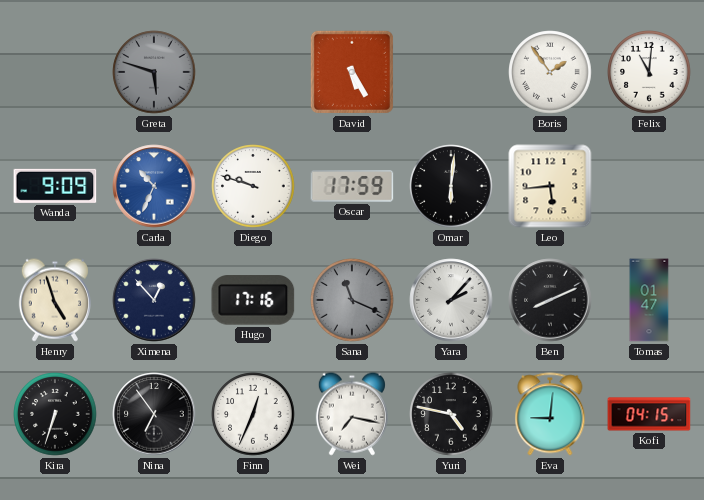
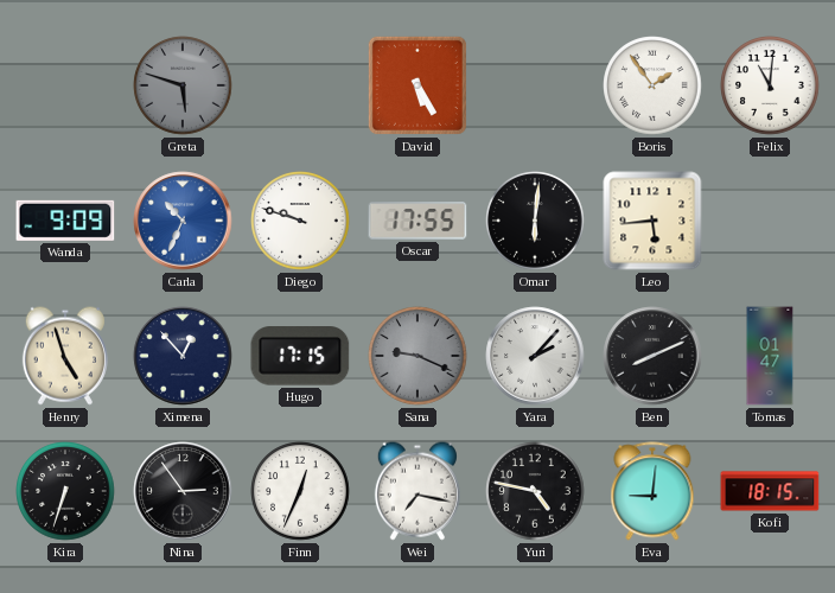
Oscar: 17:59 -> 17:55
Hugo: 17:16 -> 17:15
Sana: 11:19 -> 9:19
Nina: 6:54 -> 2:54
Kofi: 04:15 -> 18:15
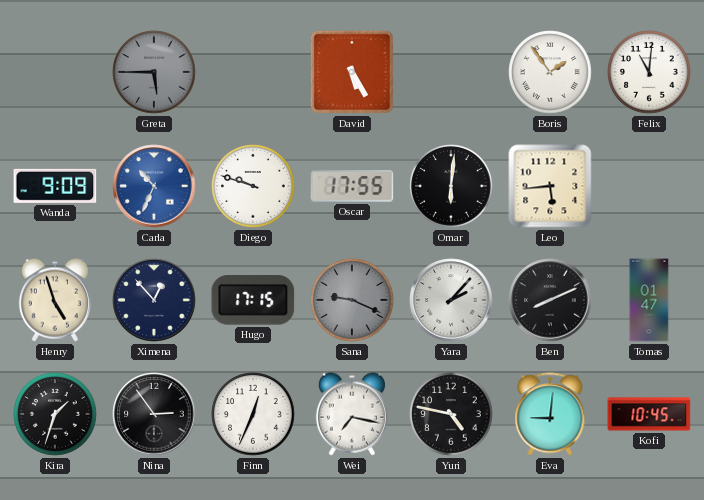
Greta: 5:48 -> 5:45
Kira: 6:33 -> 1:33
Kofi: 18:15 -> 10:45
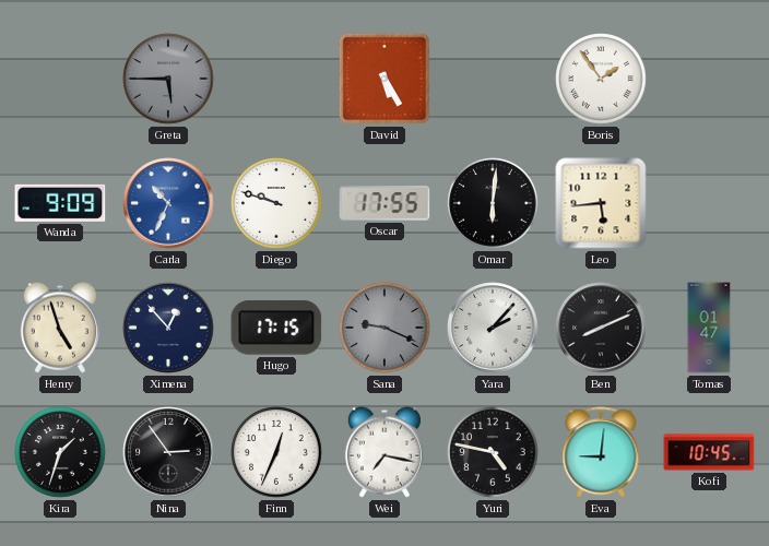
Felix: 11:01 -> none
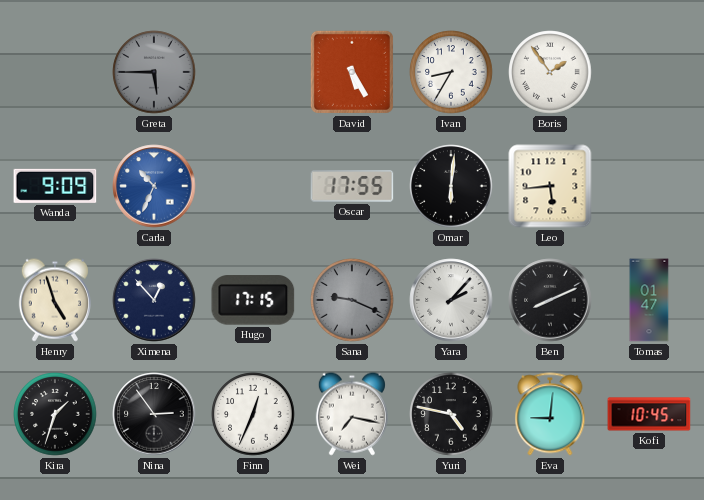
Ivan: none -> 8:35
Diego: 9:48 -> none
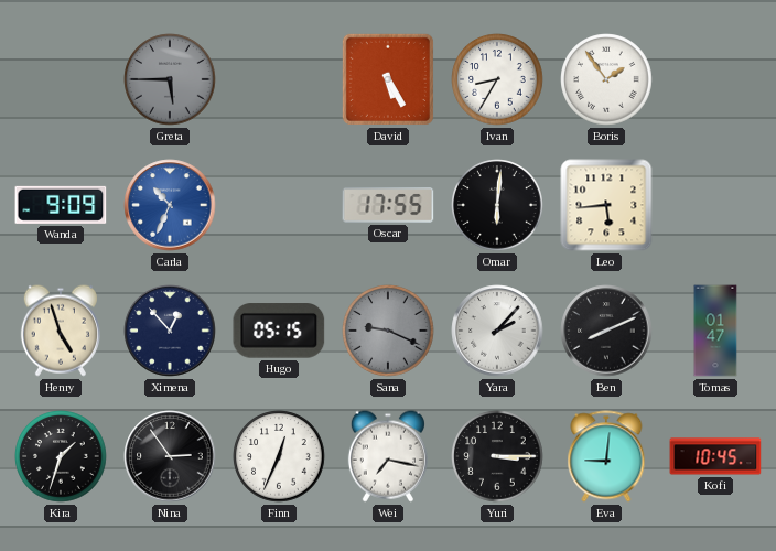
Hugo: 17:15 -> 05:15
Yuri: 4:47 -> 3:15
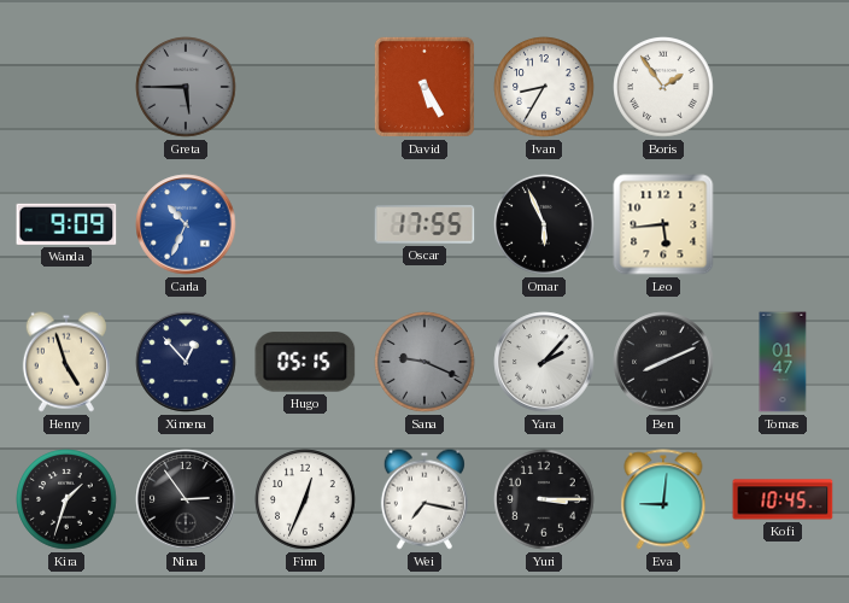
Omar: 6:01 -> 5:56
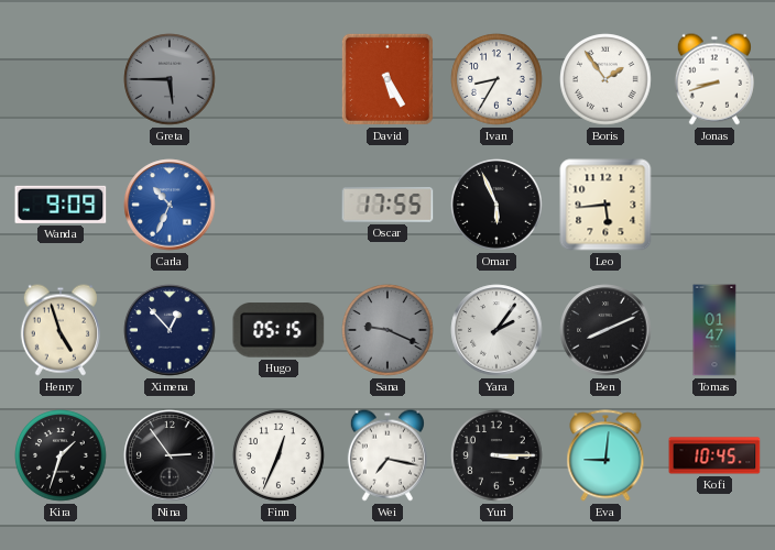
Jonas: none -> 8:42
Yara: 2:07 -> 2:06
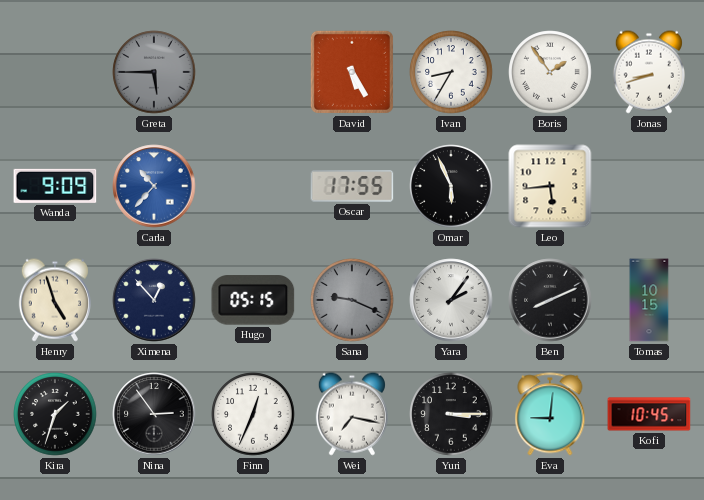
Carla: 10:34 -> 10:37
Tomas: 01:47 -> 10:15
